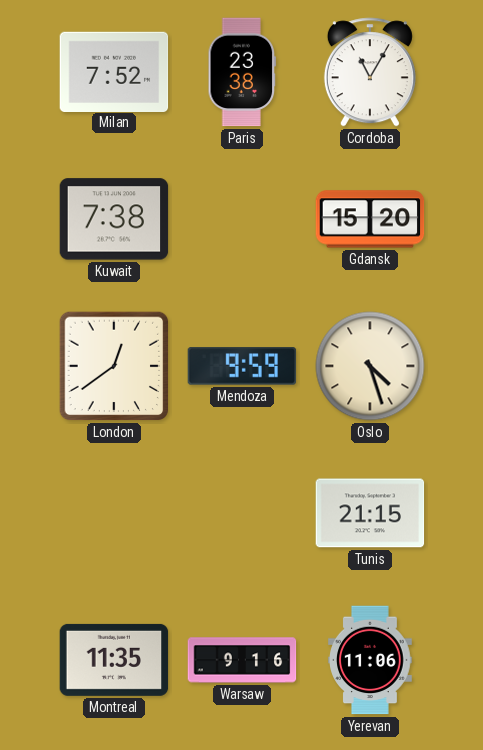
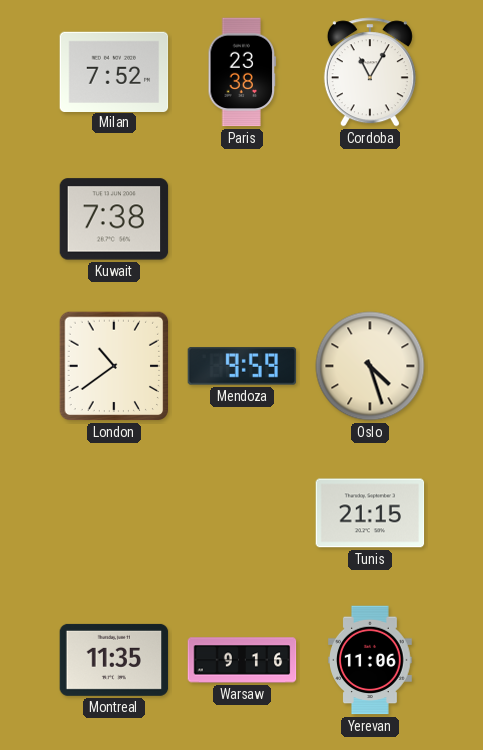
Gdansk: 15:20 -> none
London: 12:39 -> 10:39
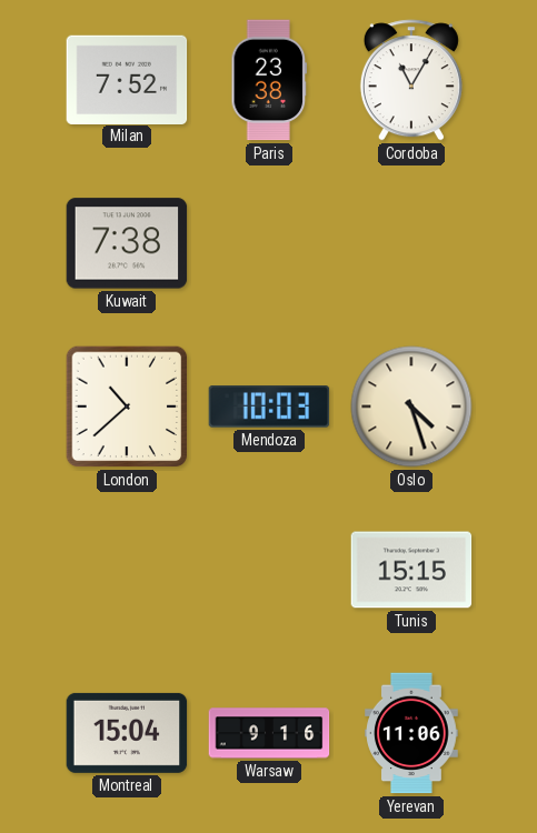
London: 10:39 -> 10:38
Mendoza: 9:59 -> 10:03
Tunis: 21:15 -> 15:15
Montreal: 11:35 -> 15:04
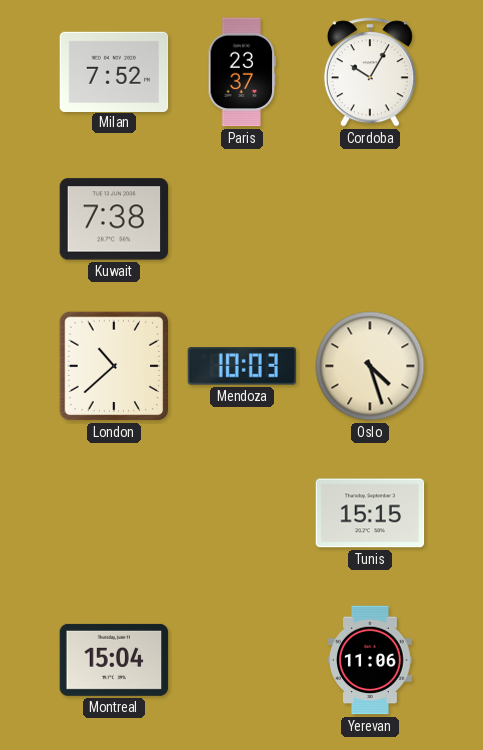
Paris: 23:38 -> 23:37
Cordoba: 11:05 -> 10:05
Warsaw: 9:16 -> none
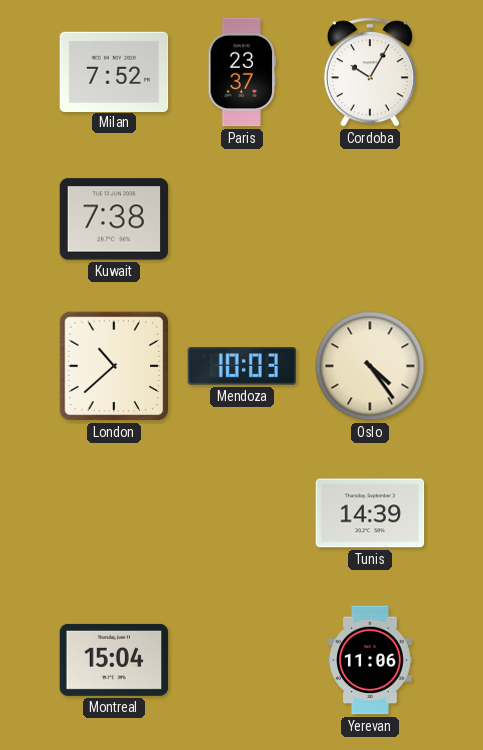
Oslo: 4:27 -> 4:24
Tunis: 15:15 -> 14:39
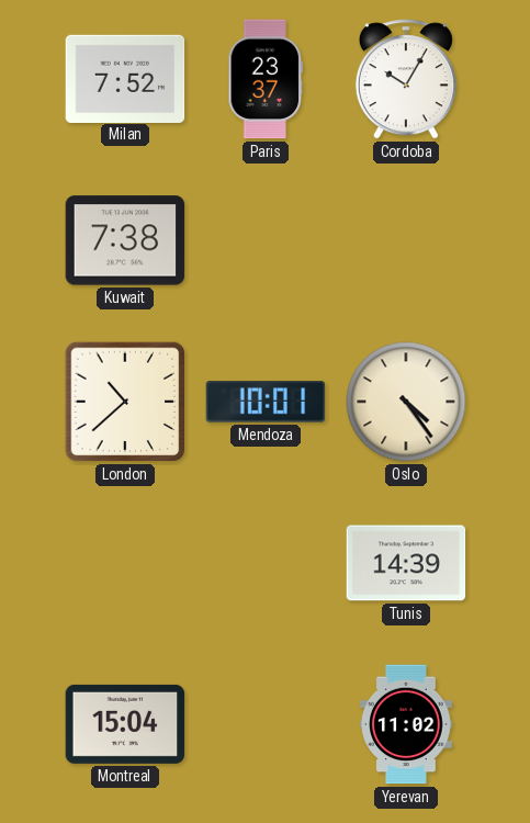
Mendoza: 10:03 -> 10:01
Yerevan: 11:06 -> 11:02
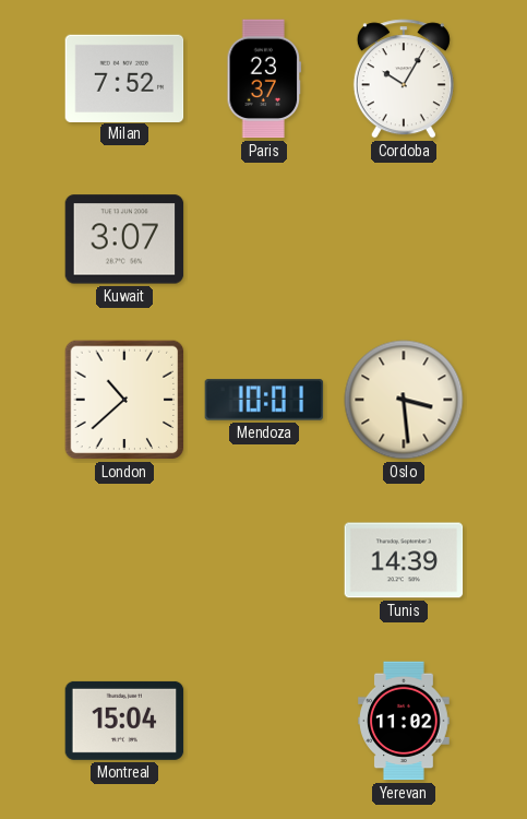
Kuwait: 7:38 -> 3:07
Oslo: 4:24 -> 3:29
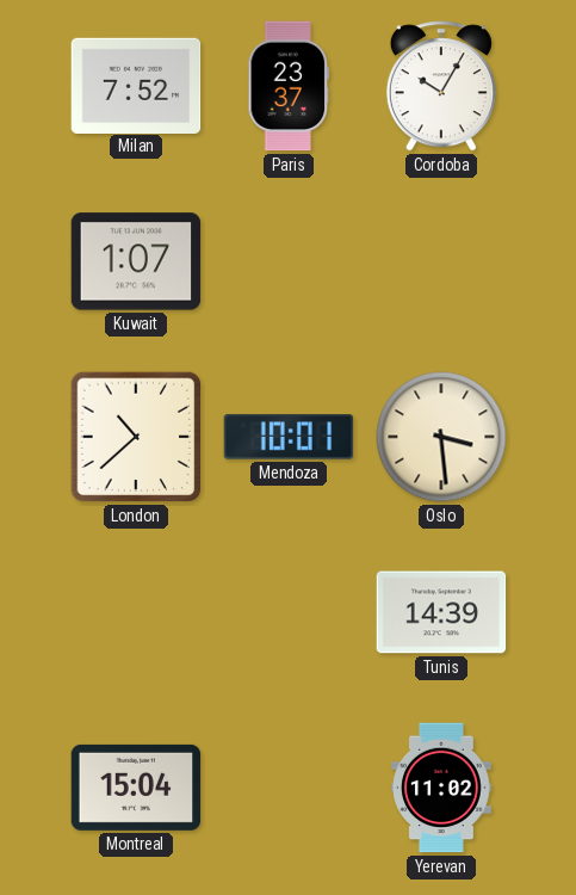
Kuwait: 3:07 -> 1:07
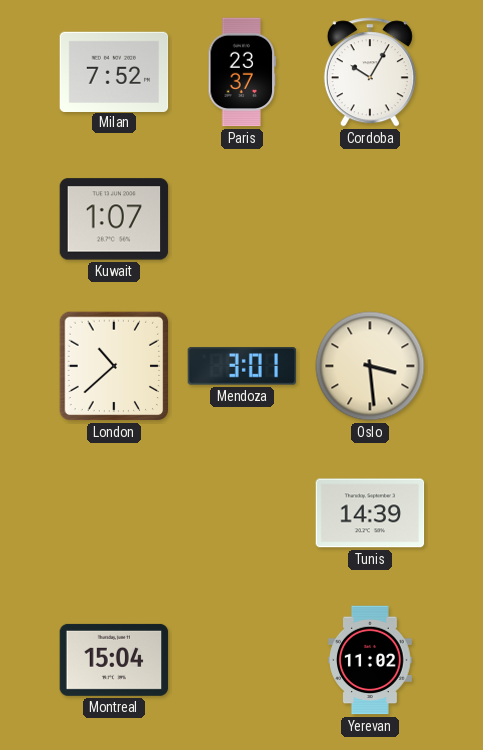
Mendoza: 10:01 -> 3:01
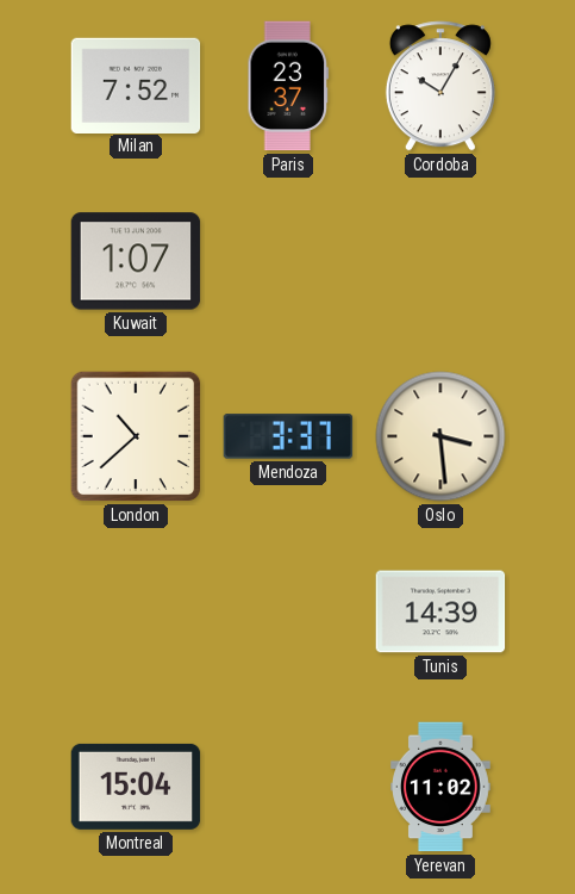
Mendoza: 3:01 -> 3:37
